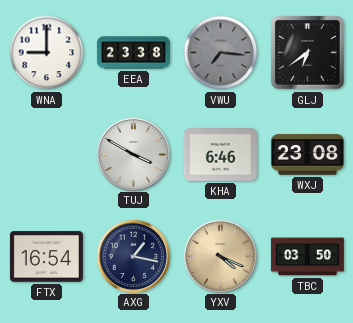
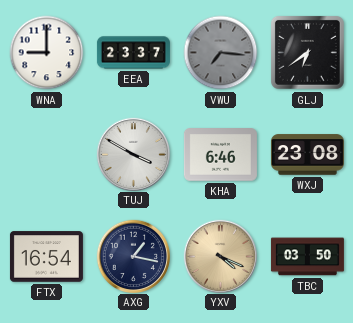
EEA: 23:38 -> 23:37
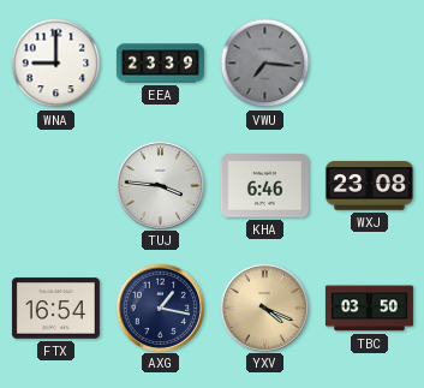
EEA: 23:37 -> 23:39
GLJ: 6:39 -> none
TUJ: 3:50 -> 3:46
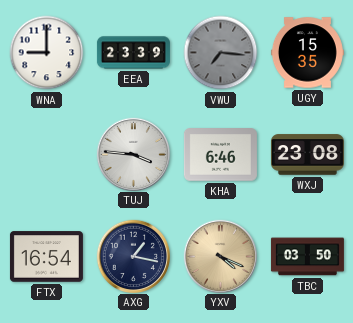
UGY: none -> 15:35
